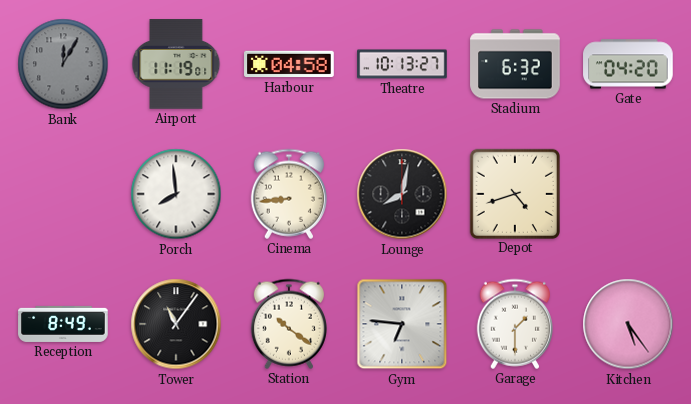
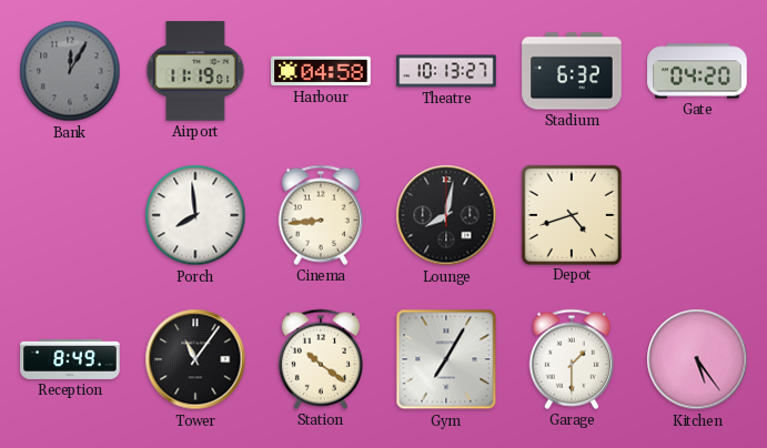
Gym: 6:46 -> 7:05
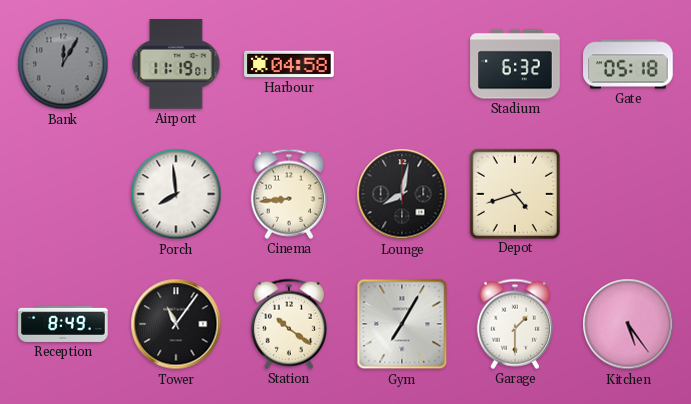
Theatre: 10:13 -> none
Gate: 04:20 -> 05:18
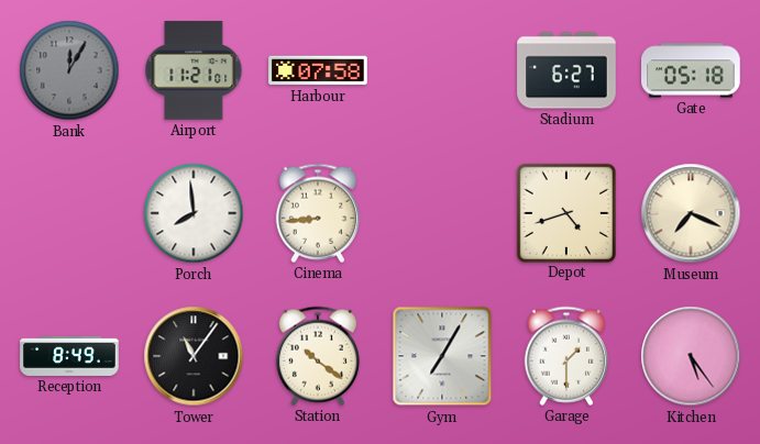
Airport: 11:19 -> 11:21
Harbour: 04:58 -> 07:58
Stadium: 6:32 -> 6:27
Lounge: 8:02 -> none
Museum: none -> 7:19
